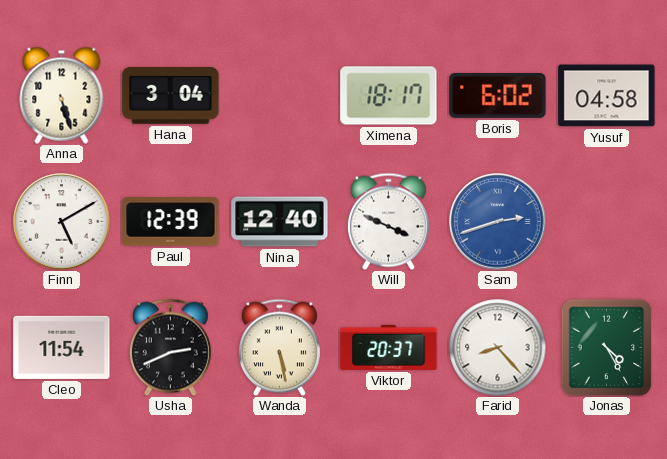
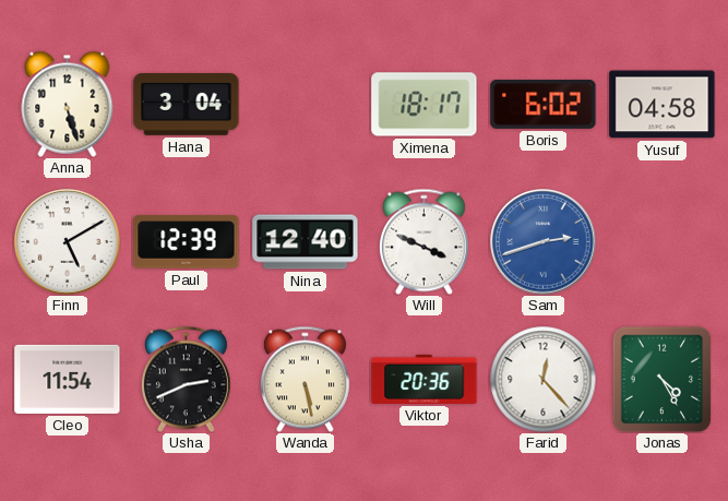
Viktor: 20:37 -> 20:36
Farid: 8:23 -> 12:23
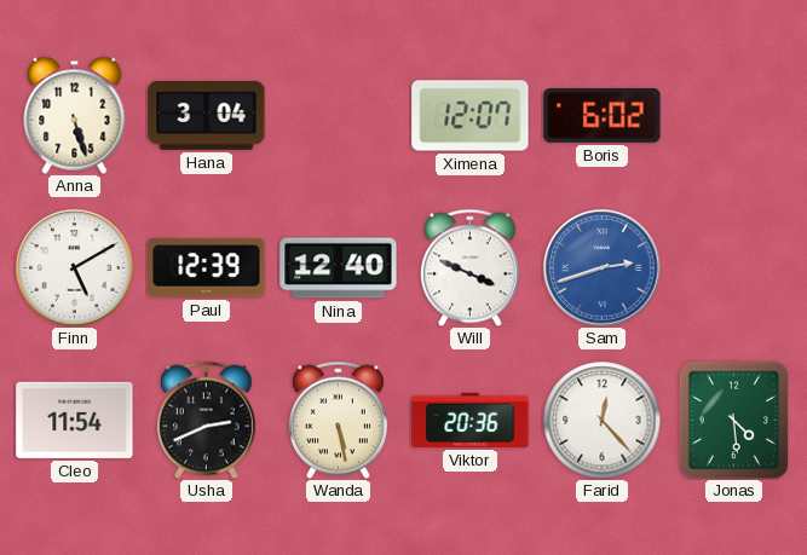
Ximena: 18:17 -> 12:07
Yusuf: 04:58 -> none
Jonas: 4:25 -> 4:29
